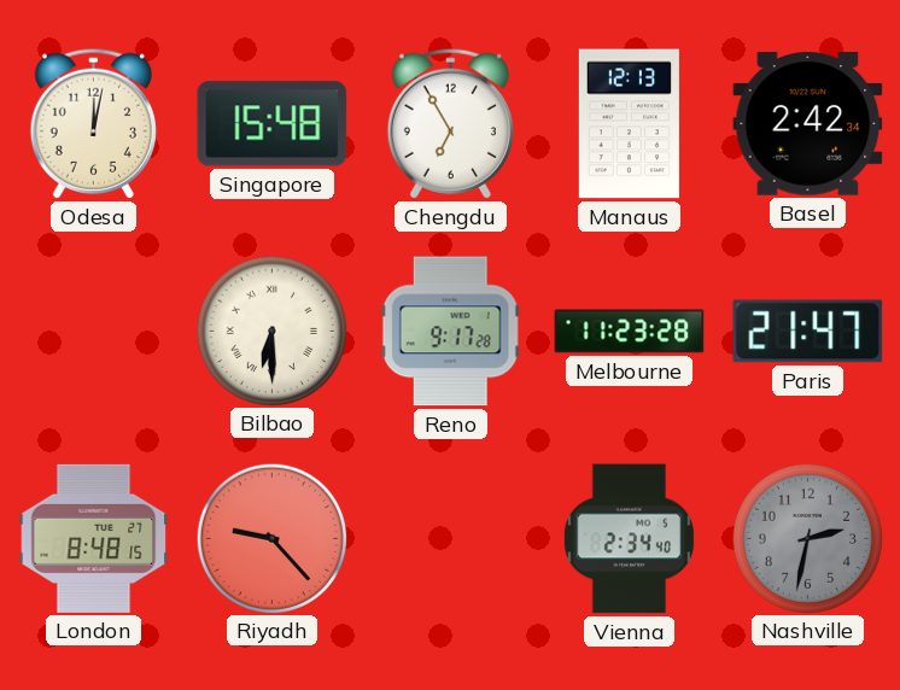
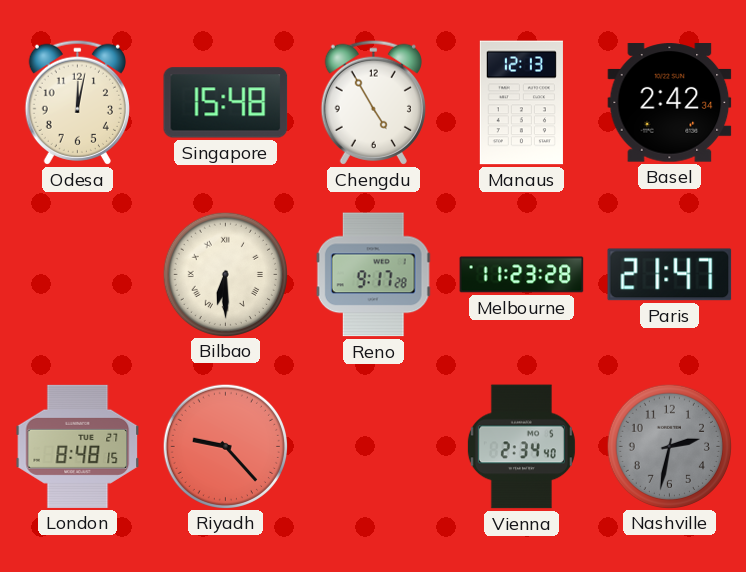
Chengdu: 6:55 -> 4:55
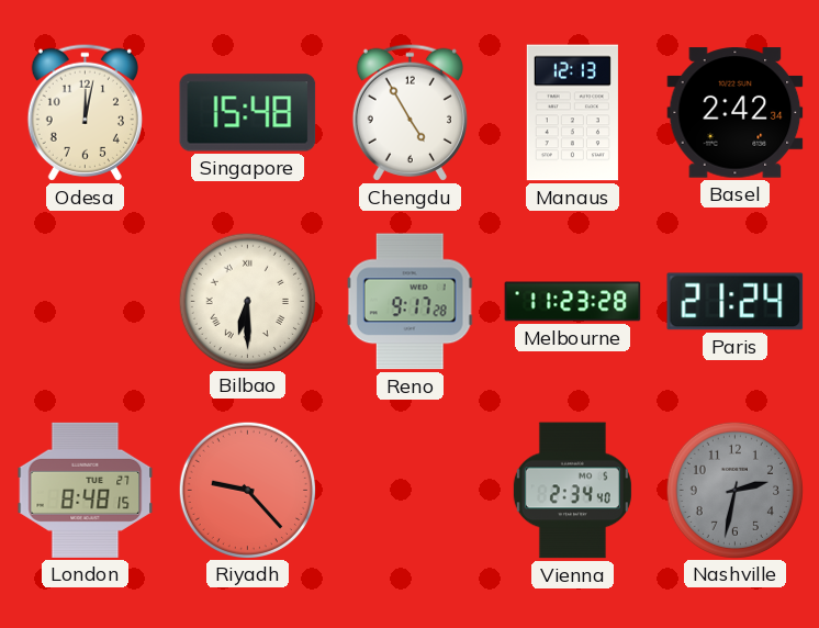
Paris: 21:47 -> 21:24
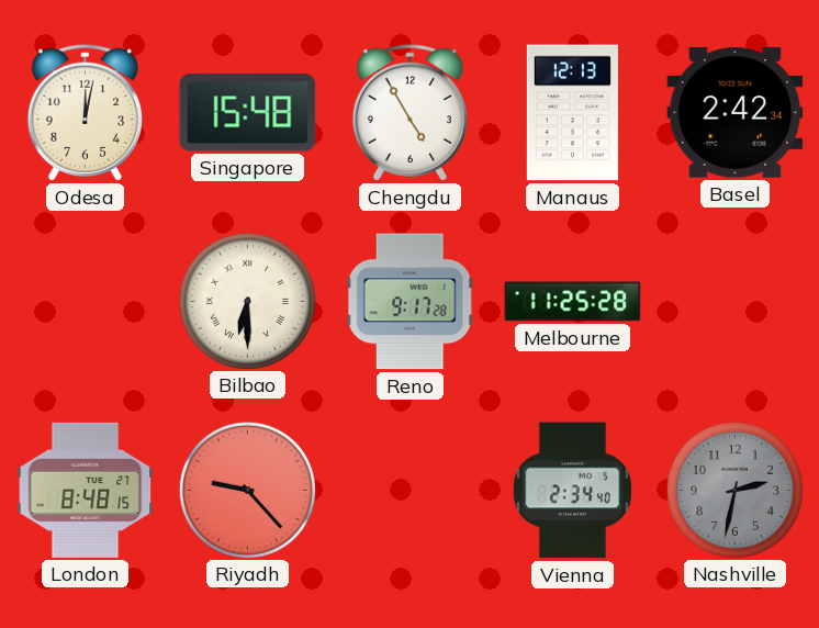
Melbourne: 11:23 -> 11:25
Paris: 21:24 -> none
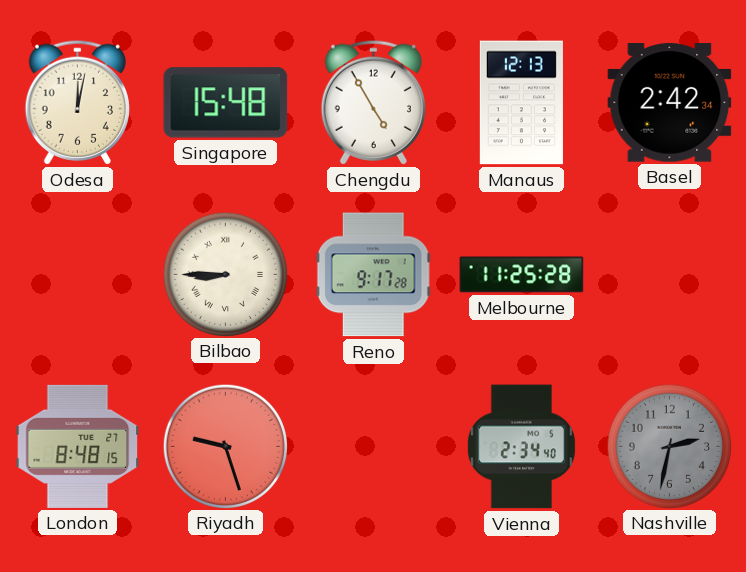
Bilbao: 6:30 -> 8:45
Riyadh: 9:23 -> 9:27
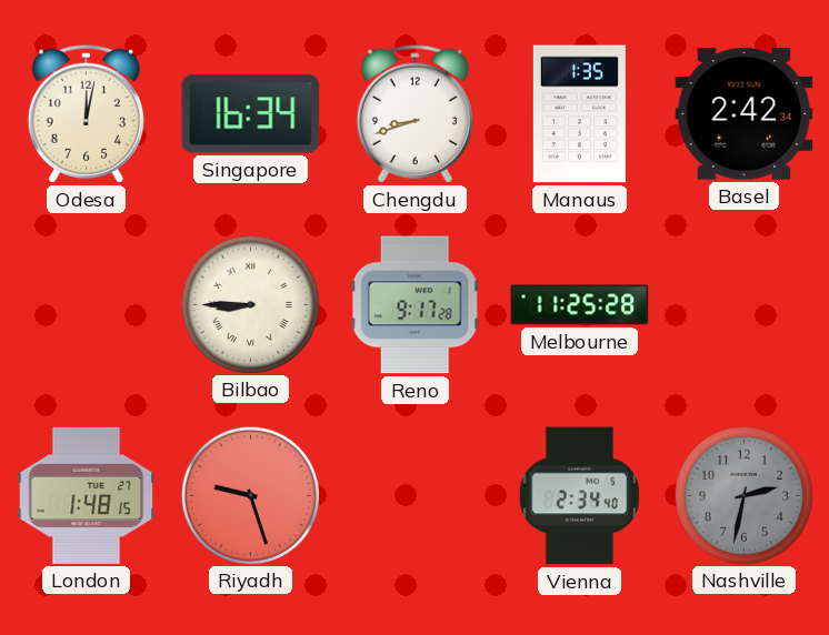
Singapore: 15:48 -> 16:34
Chengdu: 4:55 -> 8:42
Manaus: 12:13 -> 1:35
London: 8:48 -> 1:48
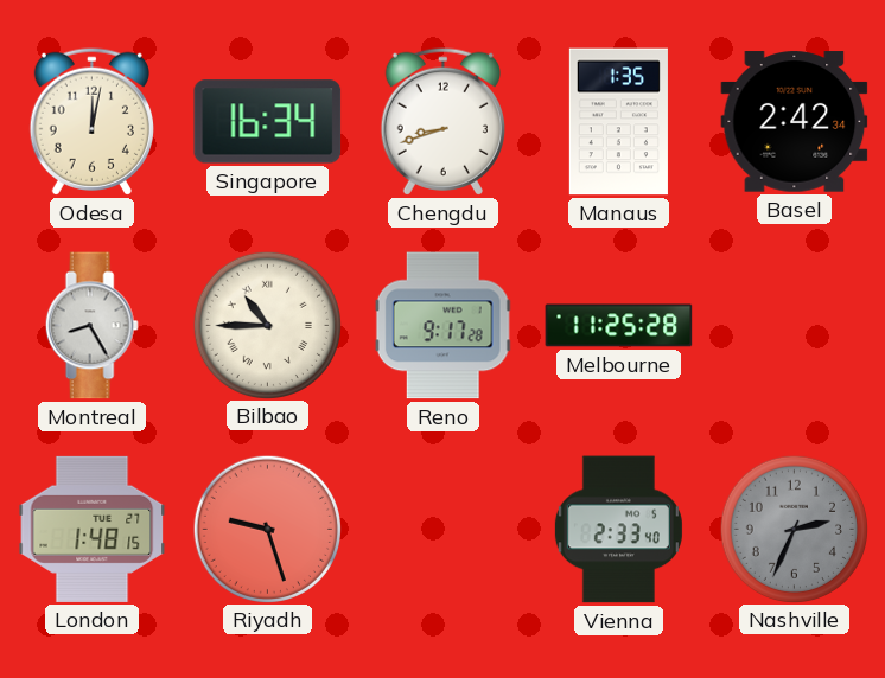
Montreal: none -> 8:25
Bilbao: 8:45 -> 10:45
Vienna: 2:34 -> 2:33
Nashville: 2:32 -> 2:34
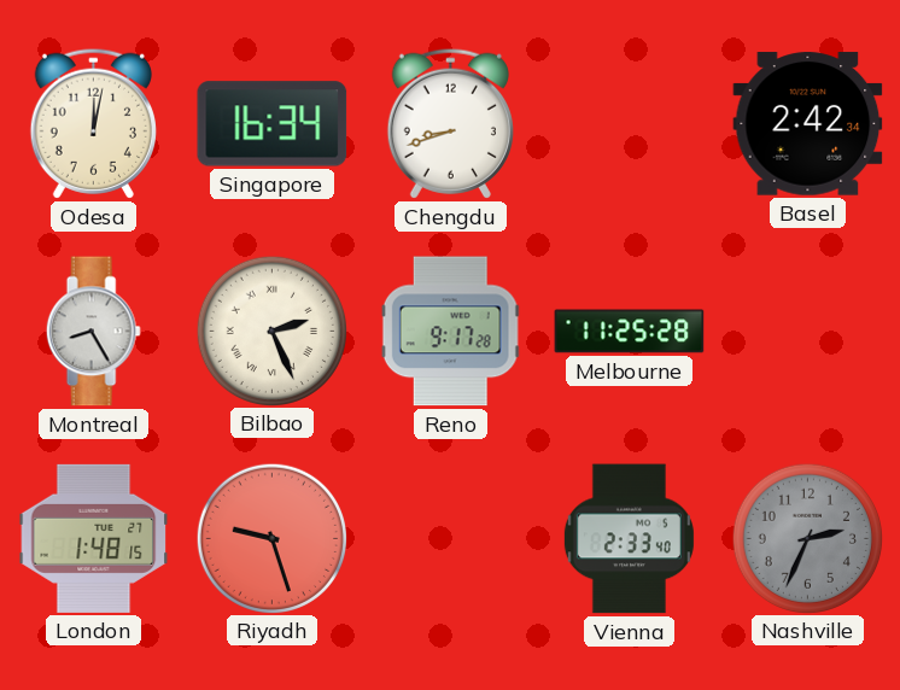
Manaus: 1:35 -> none
Bilbao: 10:45 -> 2:26
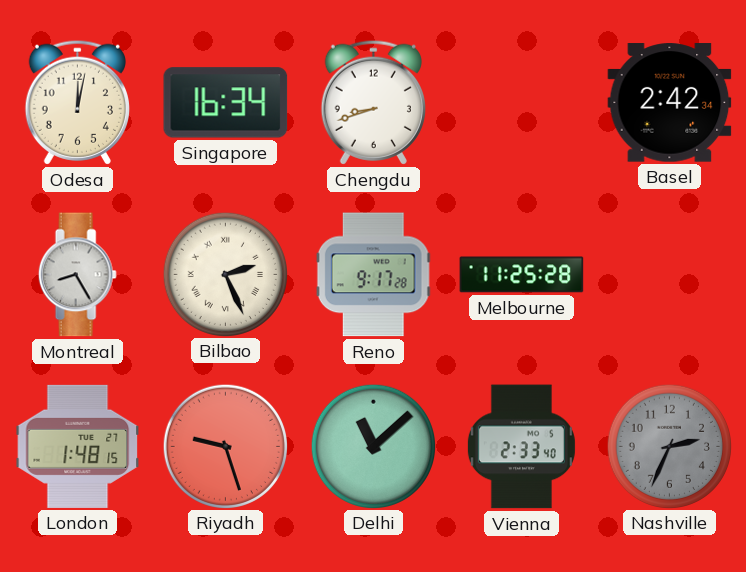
Delhi: none -> 11:08
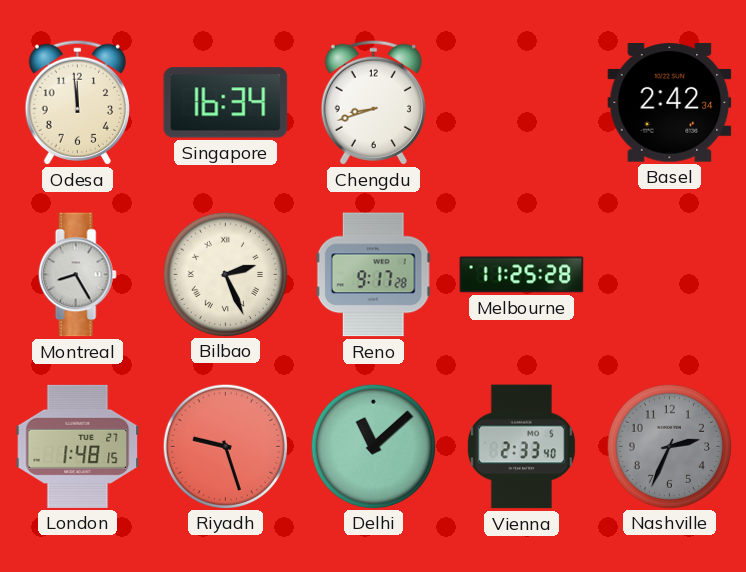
Odesa: 12:02 -> 11:59
